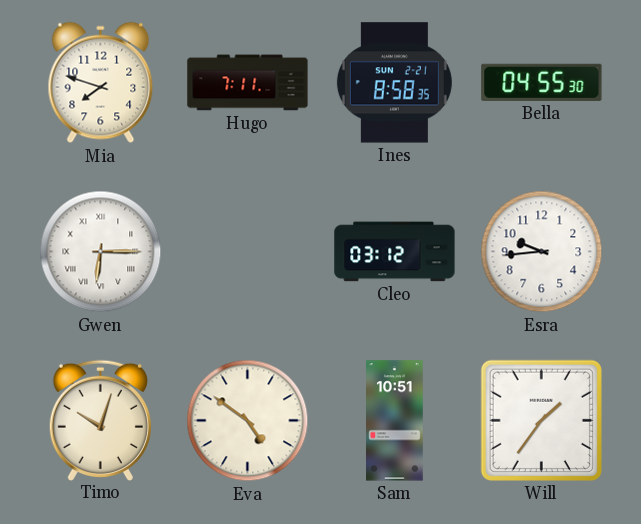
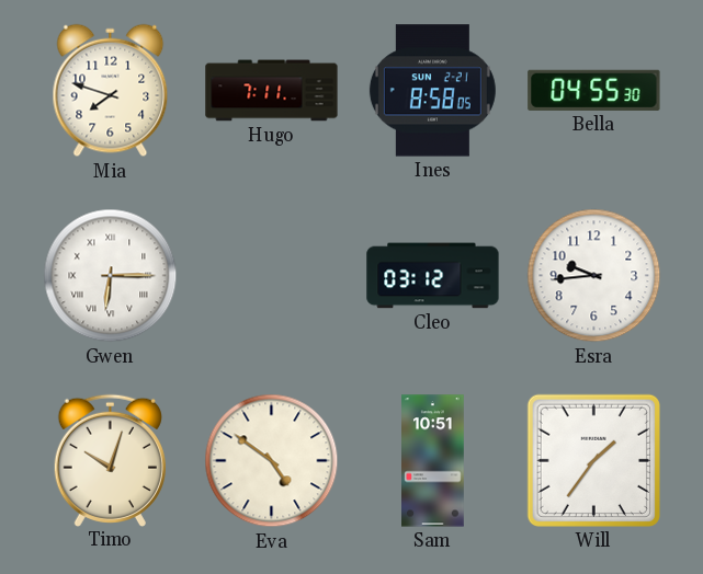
Ines: 8:58:35 -> 8:58:05
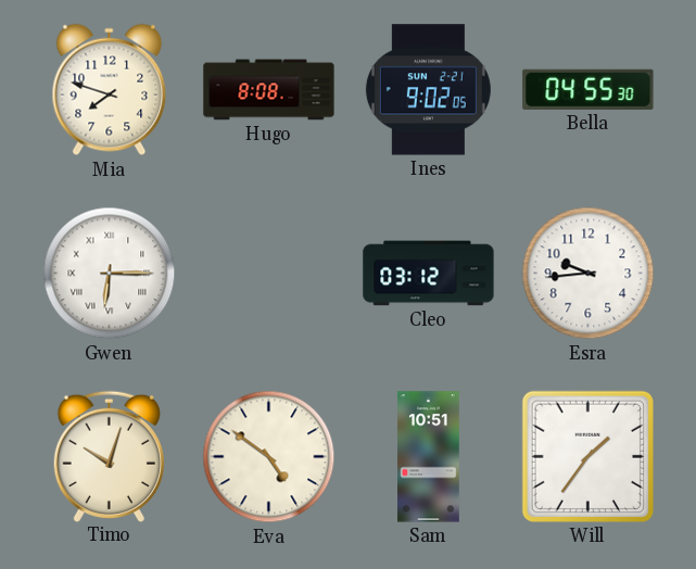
Hugo: 7:11 -> 8:08
Ines: 8:58 -> 9:02
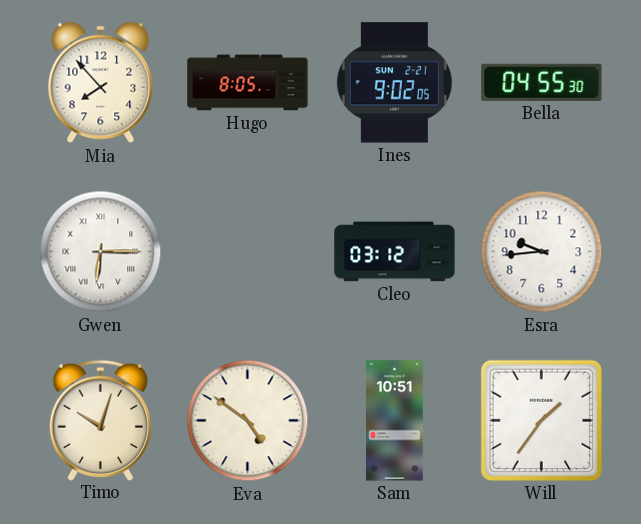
Mia: 7:48 -> 7:53
Hugo: 8:08 -> 8:05
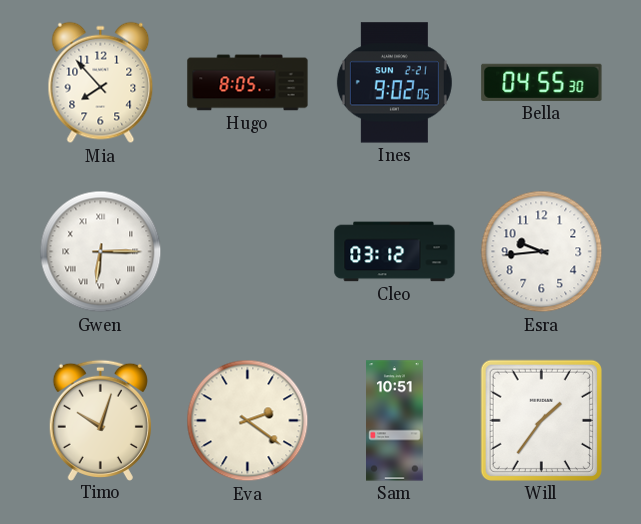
Eva: 4:51 -> 2:21
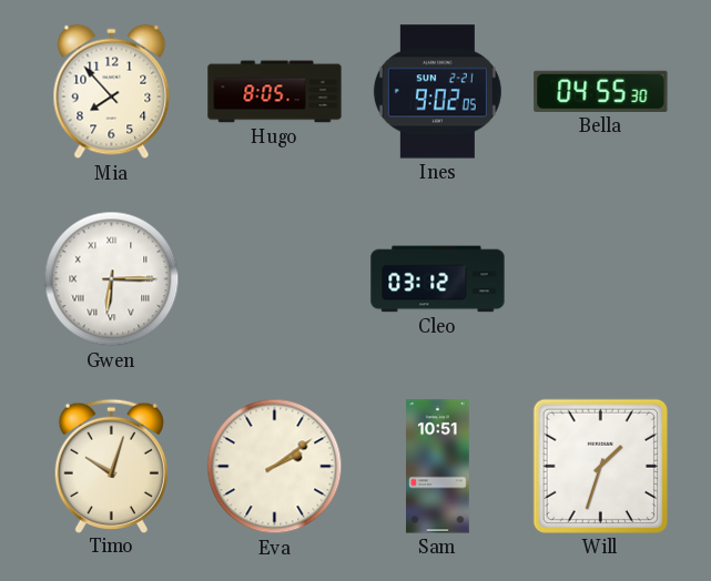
Esra: 9:44 -> none
Eva: 2:21 -> 2:09
Will: 1:36 -> 1:33
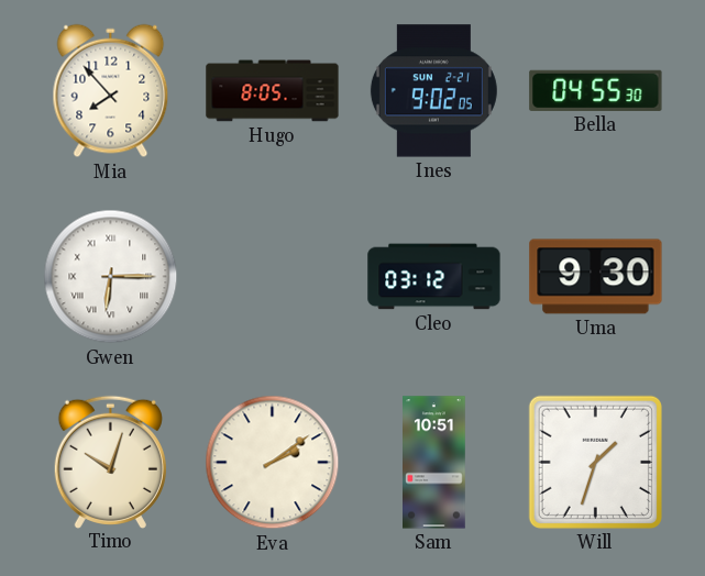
Uma: none -> 9:30
